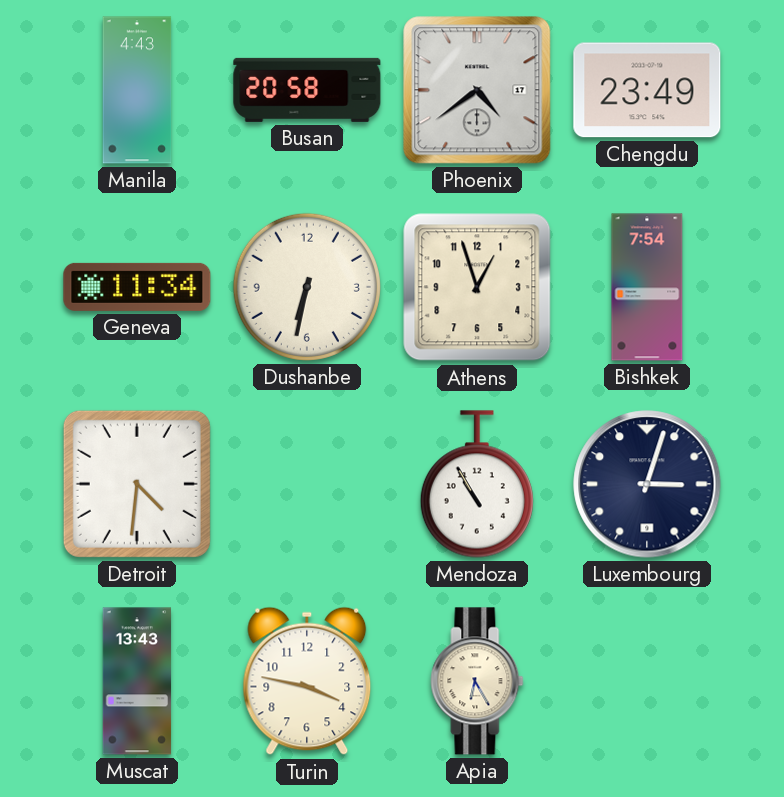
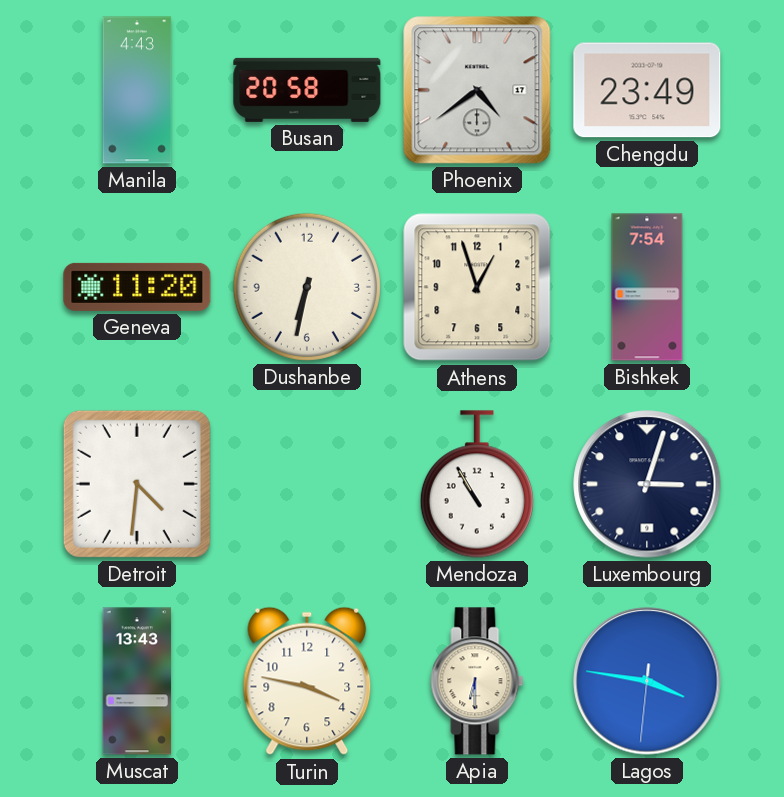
Geneva: 11:34 -> 11:20
Apia: 6:25 -> 6:30
Lagos: none -> 3:46
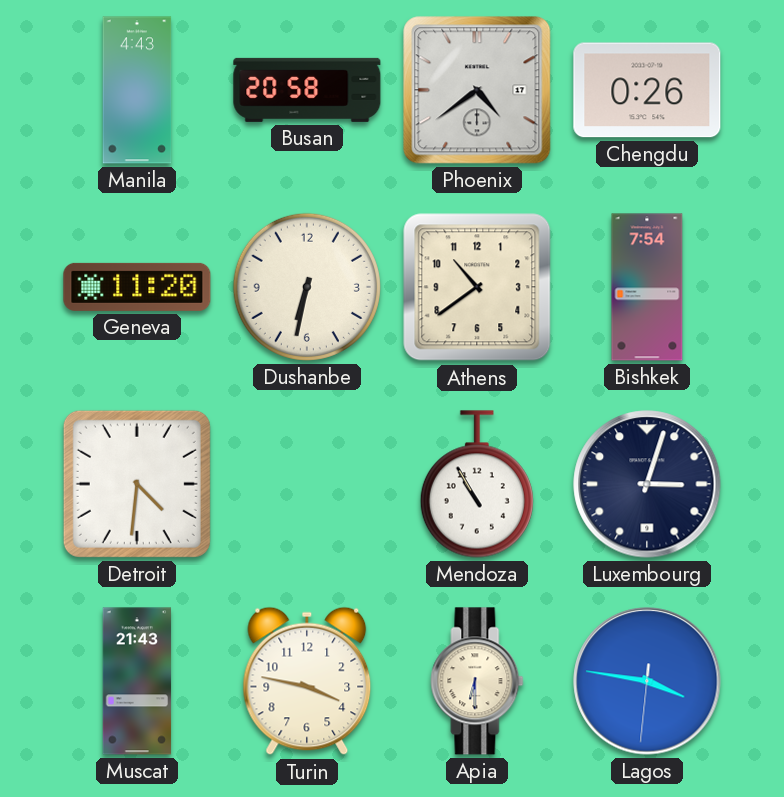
Chengdu: 23:49 -> 0:26
Athens: 12:57 -> 10:39
Muscat: 13:43 -> 21:43
